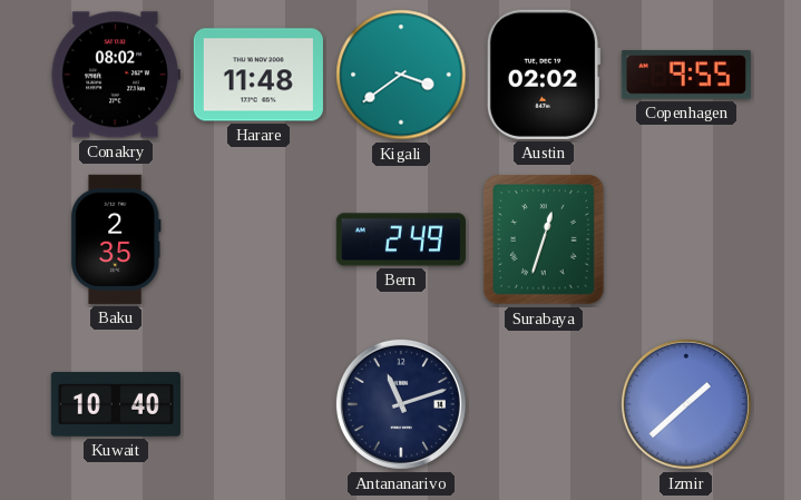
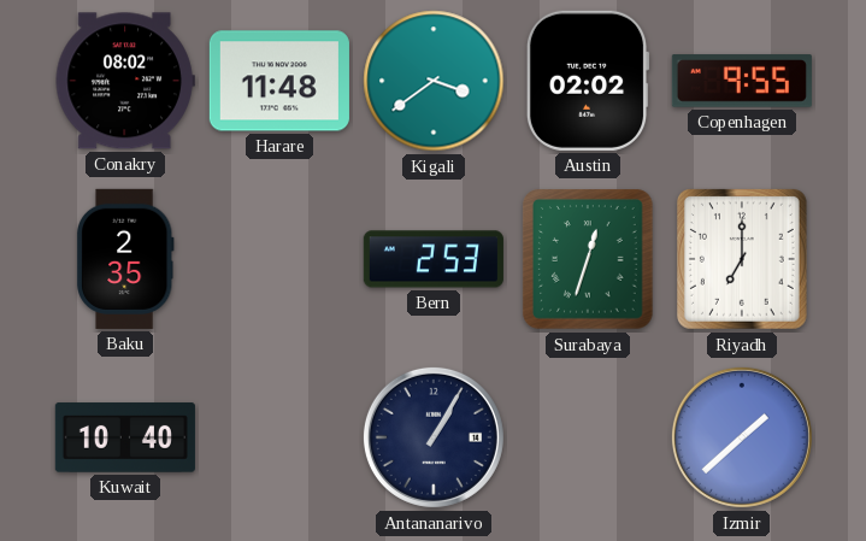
Bern: 2:49 -> 2:53
Riyadh: none -> 7:00
Antananarivo: 11:12 -> 1:05
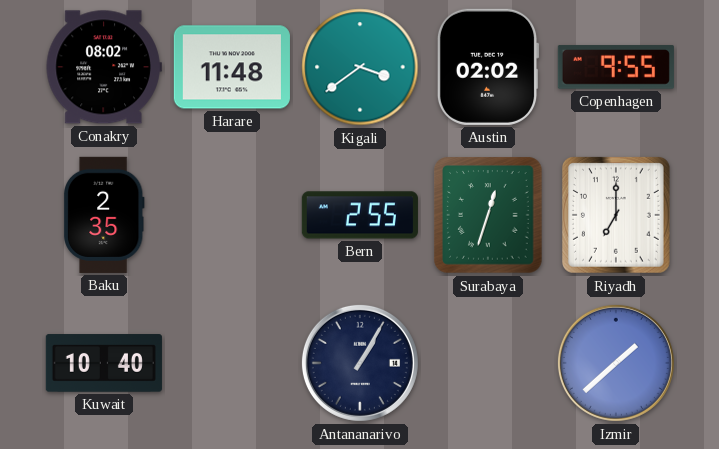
Bern: 2:53 -> 2:55
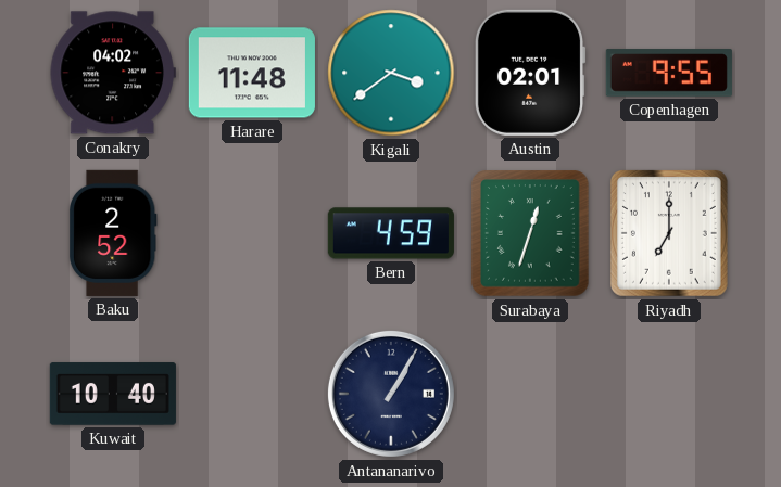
Conakry: 08:02 -> 04:02
Austin: 02:02 -> 02:01
Baku: 2:35 -> 2:52
Bern: 2:55 -> 4:59
Izmir: 1:38 -> none
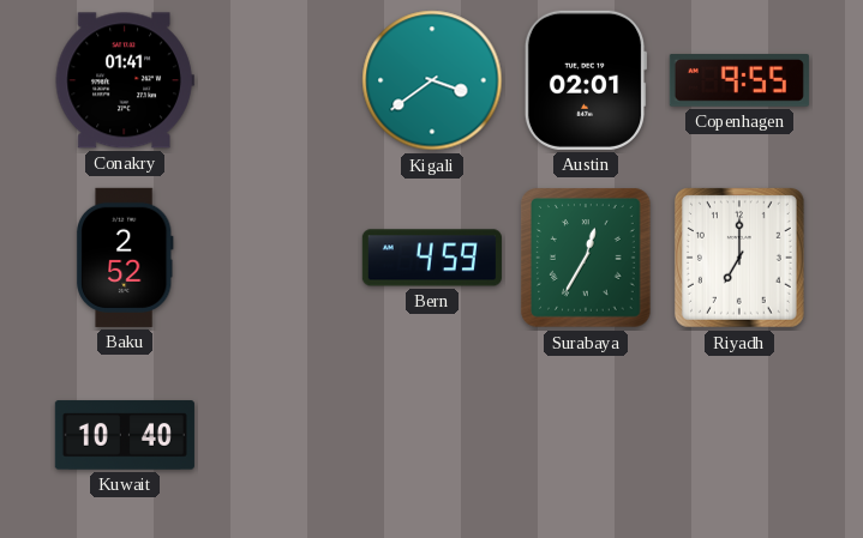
Conakry: 04:02 -> 01:41
Harare: 11:48 -> none
Surabaya: 12:33 -> 12:35
Antananarivo: 1:05 -> none
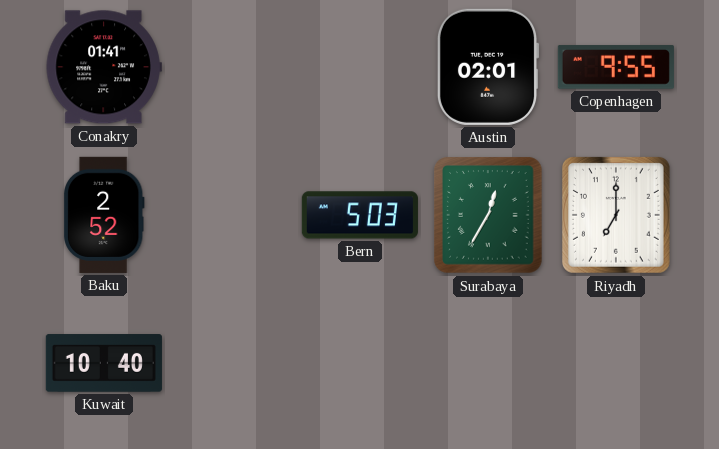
Kigali: 3:39 -> none
Bern: 4:59 -> 5:03
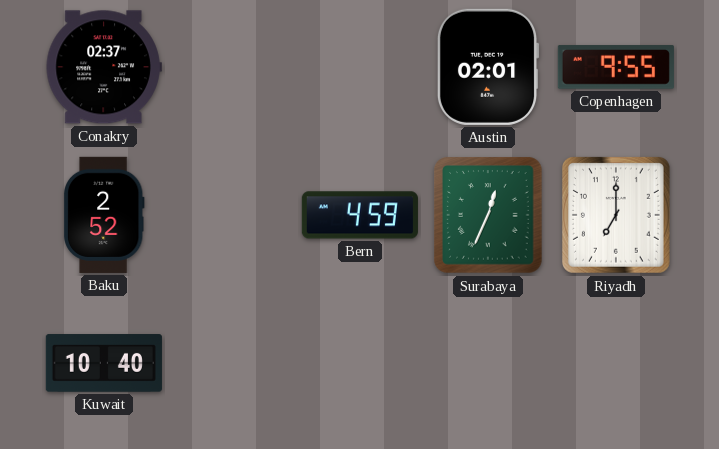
Conakry: 01:41 -> 02:37
Bern: 5:03 -> 4:59
Surabaya: 12:35 -> 12:34
